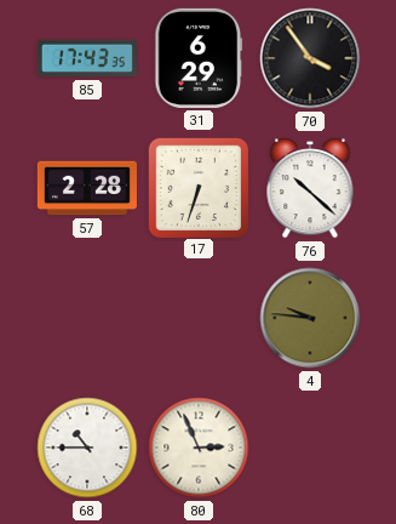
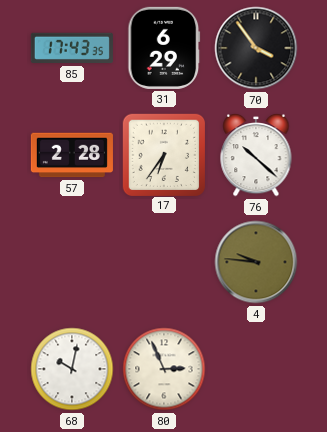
17: 6:33 -> 6:36
68: 10:45 -> 10:02
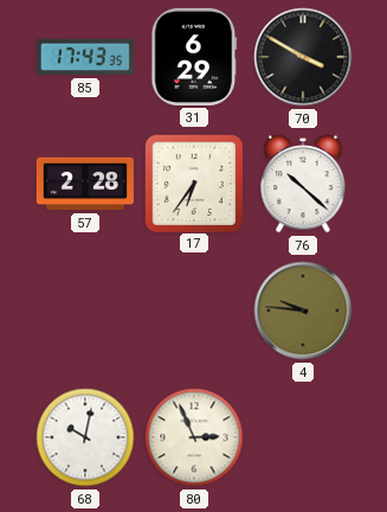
70: 3:54 -> 3:50
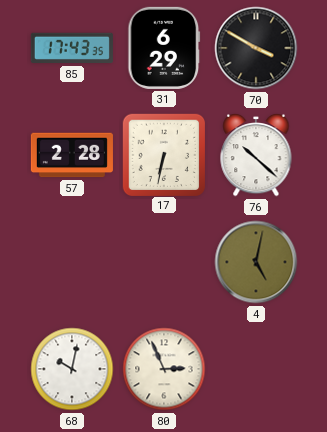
17: 6:36 -> 6:32
4: 9:46 -> 5:02
